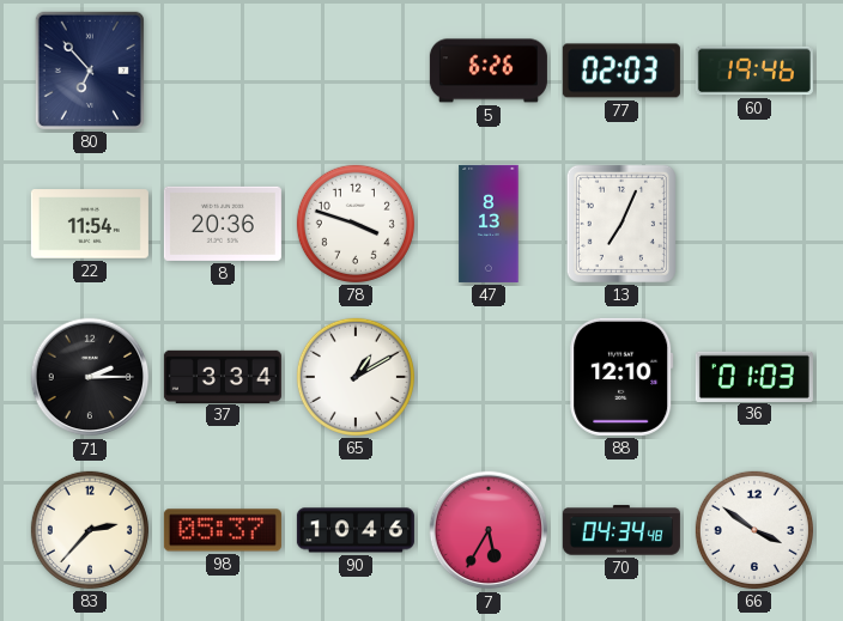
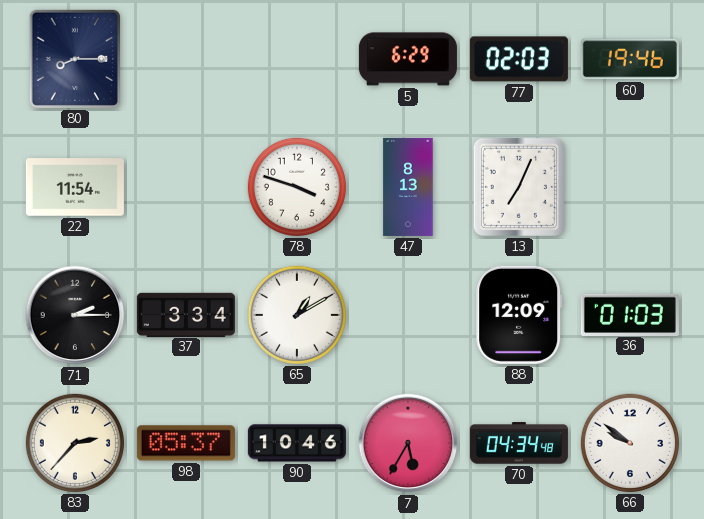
80: 6:53 -> 8:15
5: 6:26 -> 6:29
8: 20:36 -> none
88: 12:10 -> 12:09
66: 3:51 -> 9:51
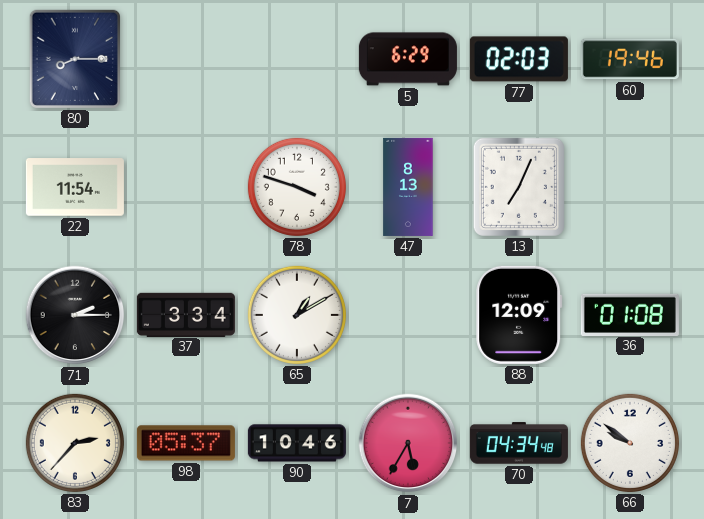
36: 01:03 -> 01:08
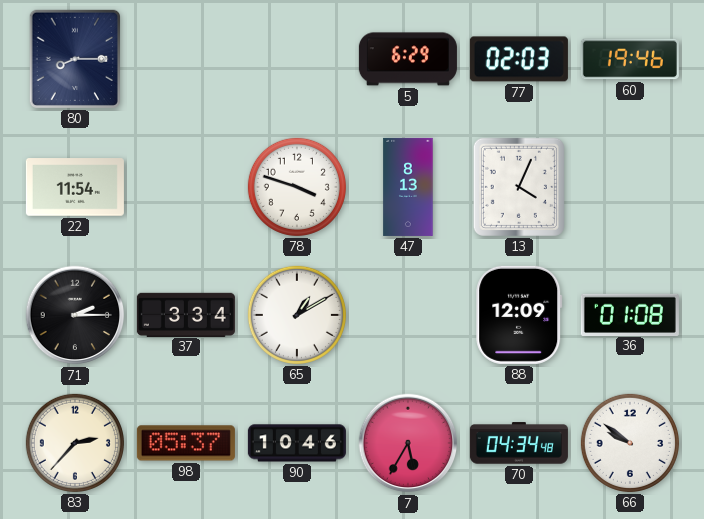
13: 7:04 -> 4:04
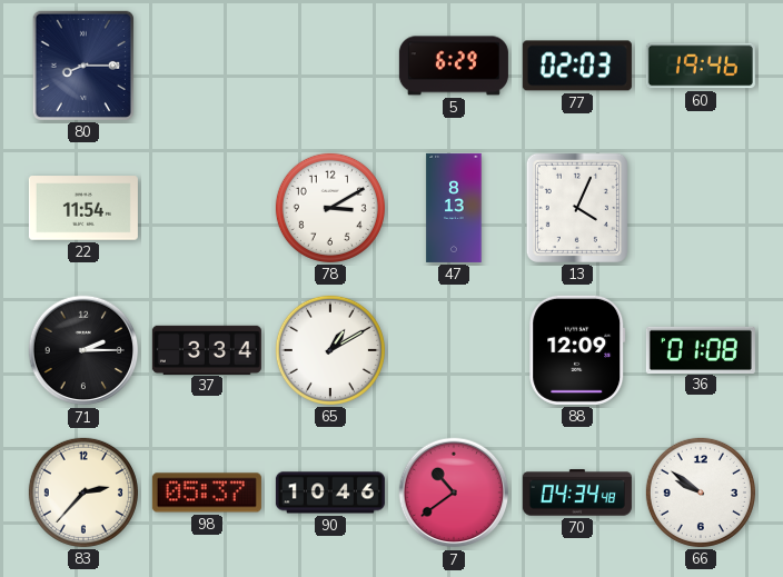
78: 3:48 -> 3:10
7: 5:35 -> 10:39
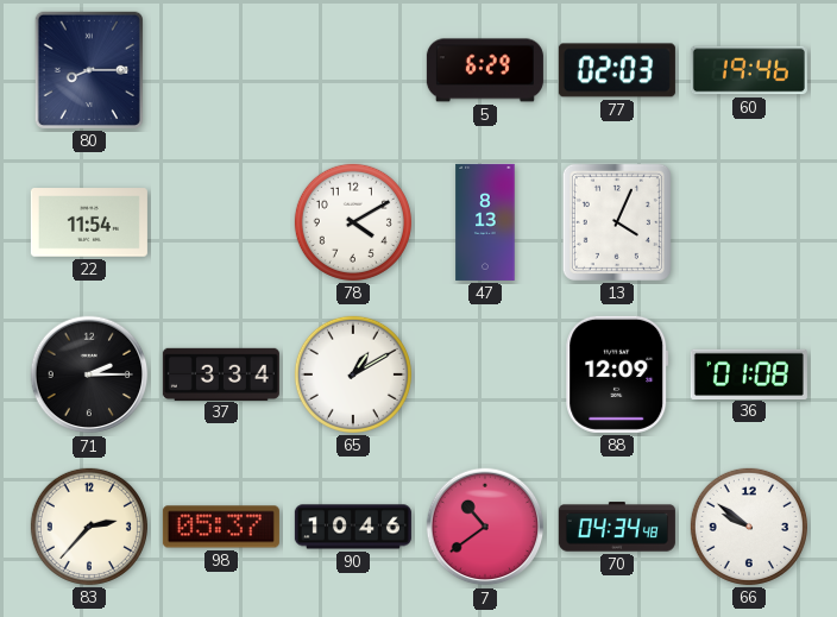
78: 3:10 -> 4:10
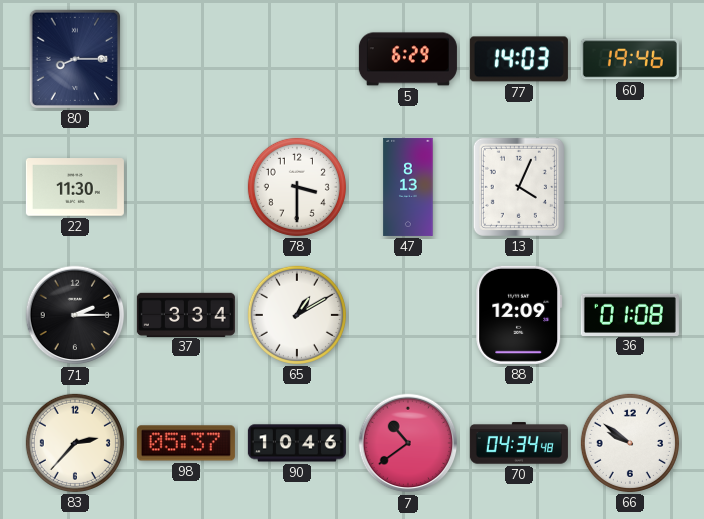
77: 02:03 -> 14:03
22: 11:54 -> 11:30
78: 4:10 -> 3:30
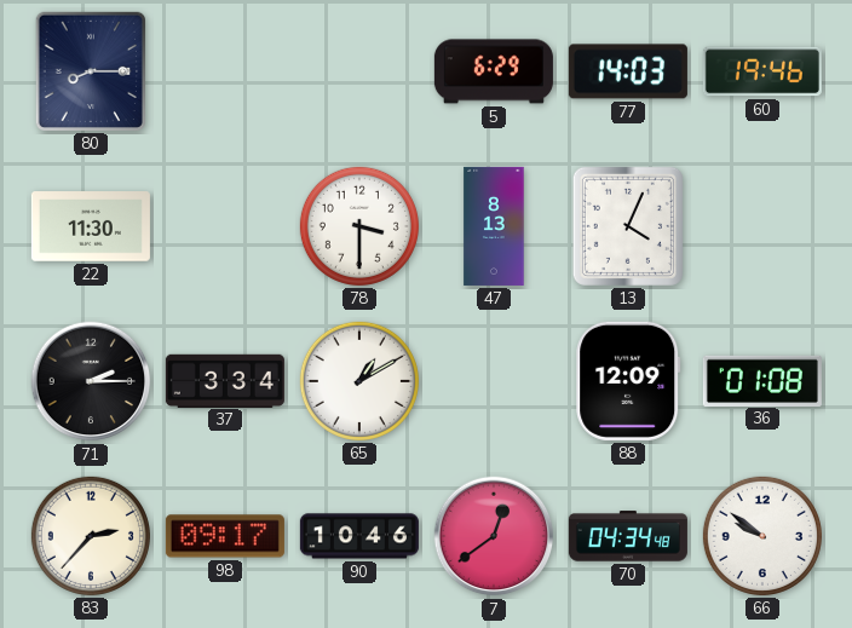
98: 05:37 -> 09:17
7: 10:39 -> 12:39
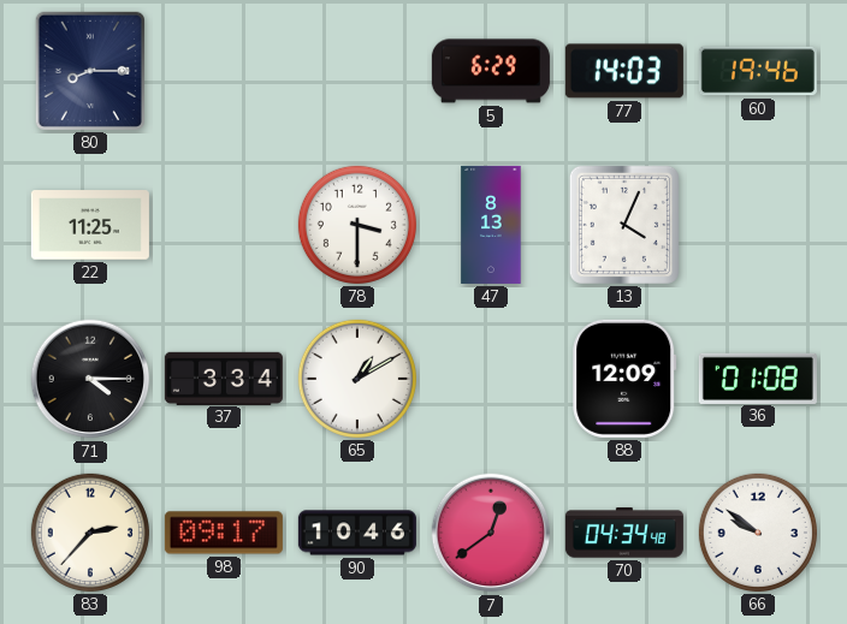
22: 11:30 -> 11:25
71: 2:15 -> 4:15
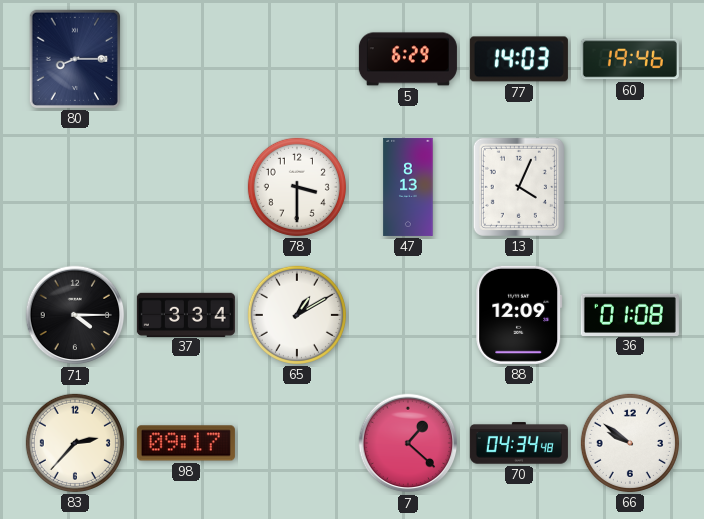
22: 11:25 -> none
90: 10:46 -> none
7: 12:39 -> 1:22
